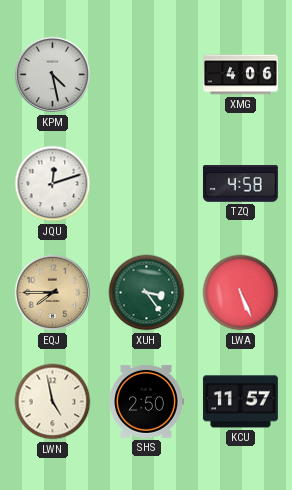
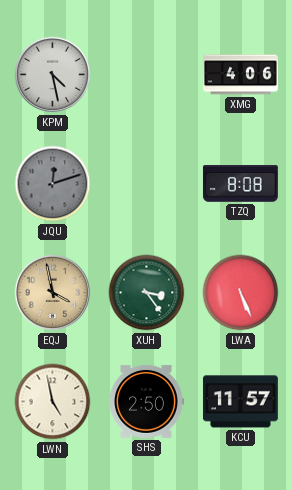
JQU dial: white -> grey
TZQ: 4:58 -> 8:08
EQJ: 7:45 -> 3:58
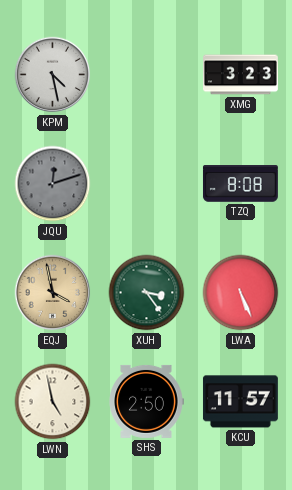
XMG: 4:06 -> 3:23
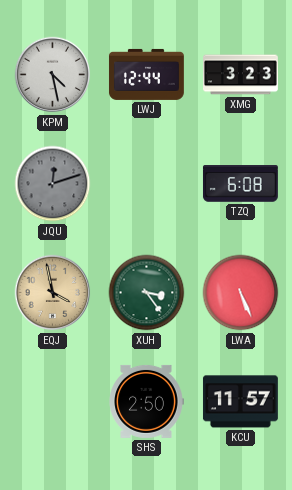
LWJ: none -> 12:44
TZQ: 8:08 -> 6:08
LWN: 4:58 -> none
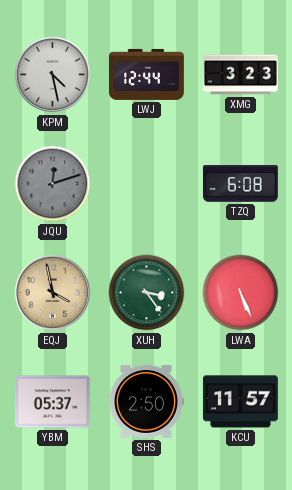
YBM: none -> 05:37
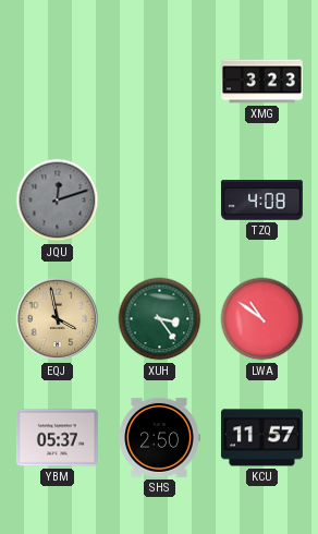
KPM: 4:28 -> none
LWJ: 12:44 -> none
TZQ: 6:08 -> 4:08
LWA: 5:26 -> 10:51
